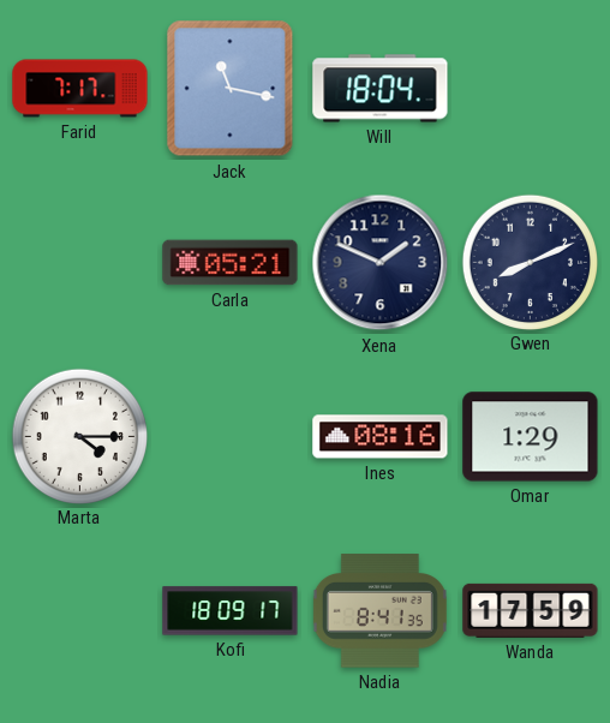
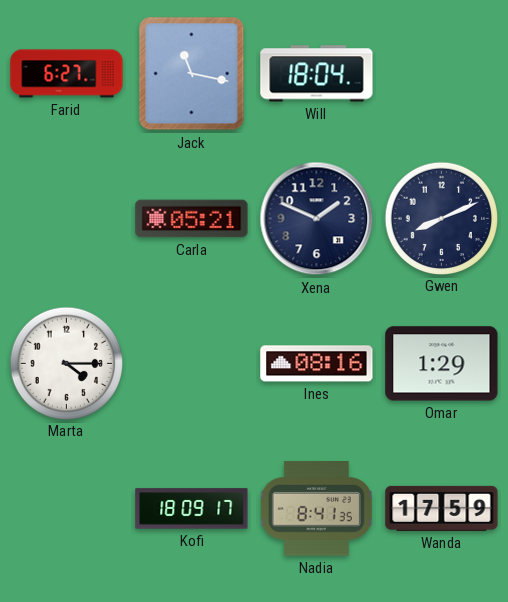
Farid: 7:17 -> 6:27
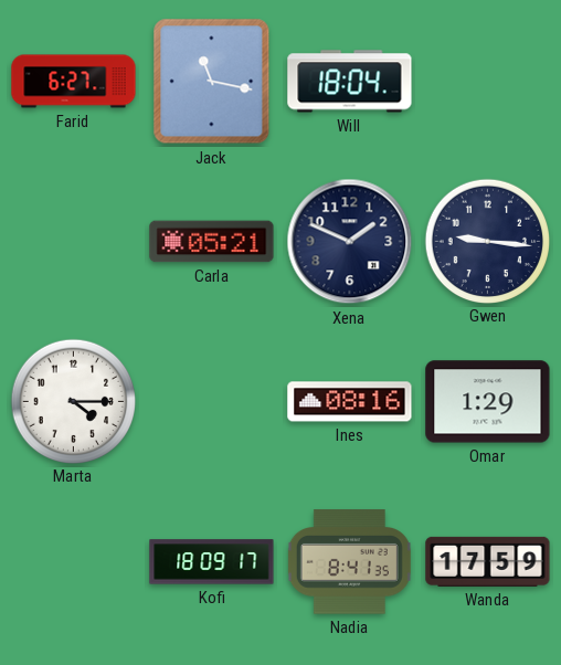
Gwen: 8:11 -> 9:16
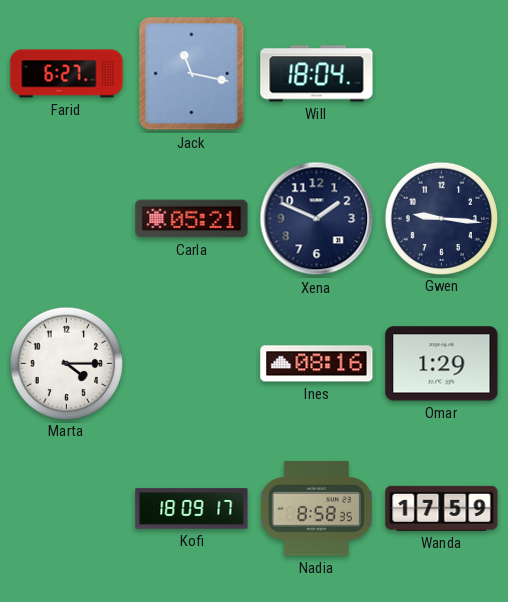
Nadia: 8:41 -> 8:58
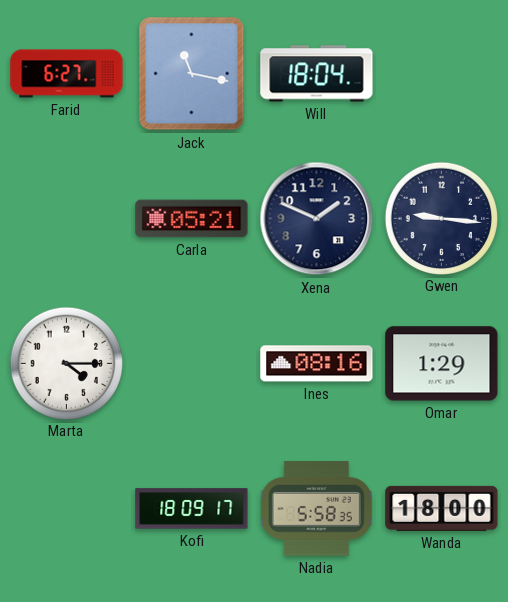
Nadia: 8:58 -> 5:58
Wanda: 17:59 -> 18:00
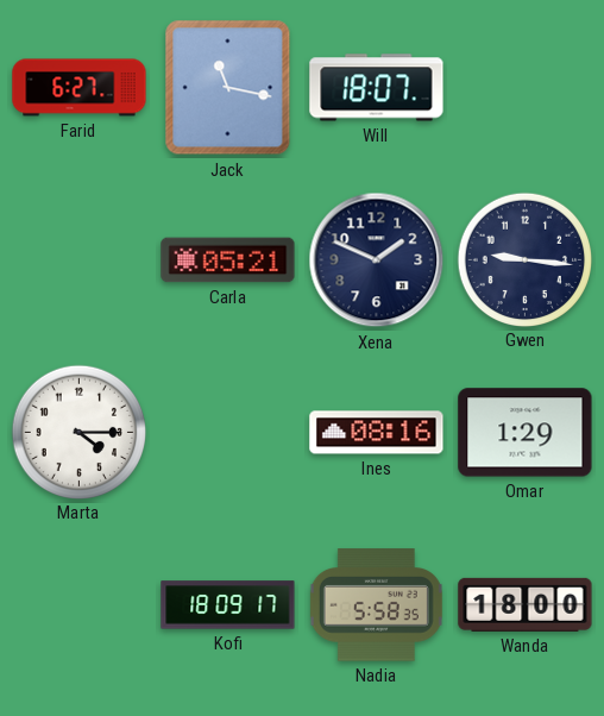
Will: 18:04 -> 18:07
